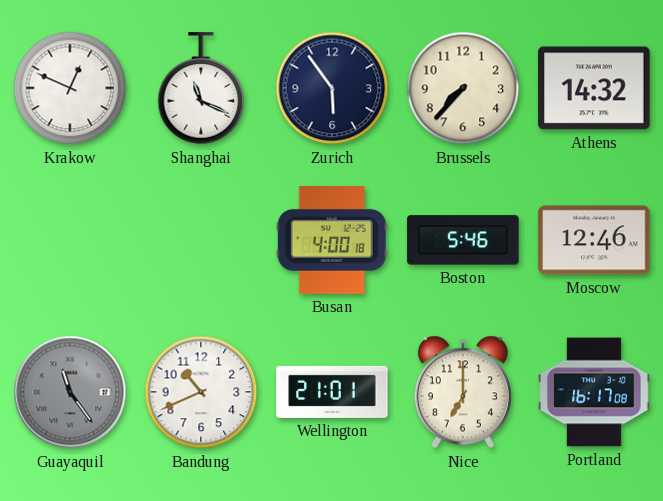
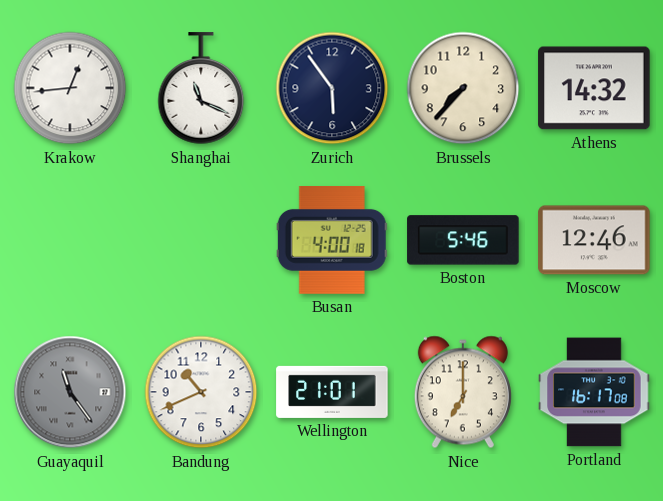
Krakow: 12:49 -> 12:44
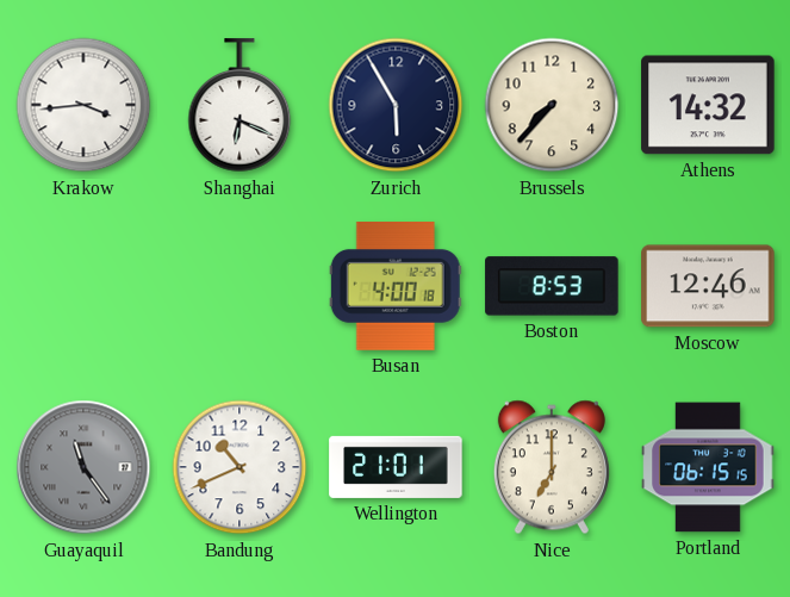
Krakow: 12:44 -> 3:44
Shanghai: 11:19 -> 6:19
Zurich: 5:54 -> 5:55
Boston: 5:46 -> 8:53
Portland: 16:17 -> 06:15
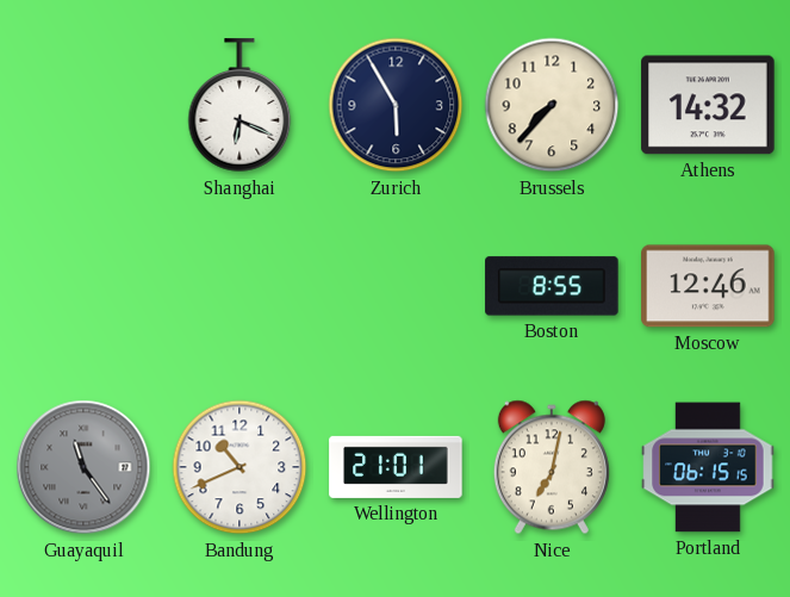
Krakow: 3:44 -> none
Busan: 4:00 -> none
Boston: 8:53 -> 8:55
Nice: 7:00 -> 7:02
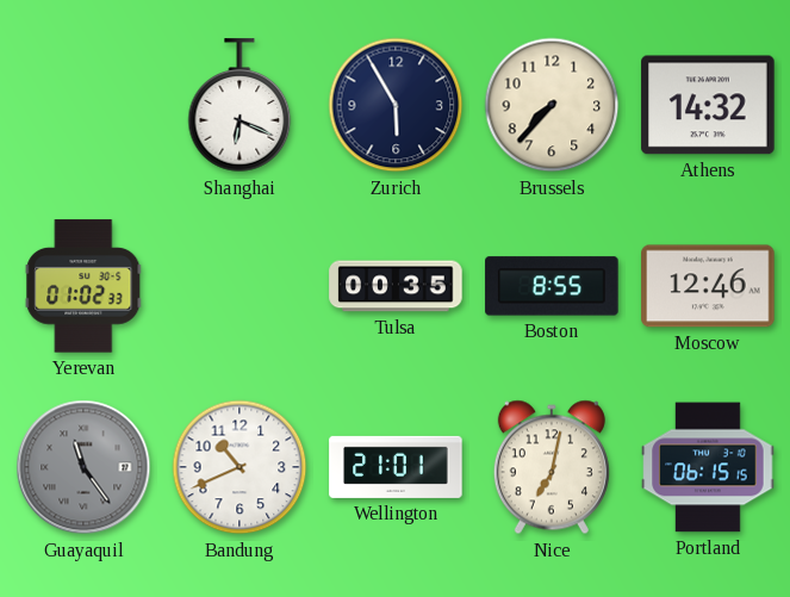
Yerevan: none -> 01:02
Tulsa: none -> 00:35
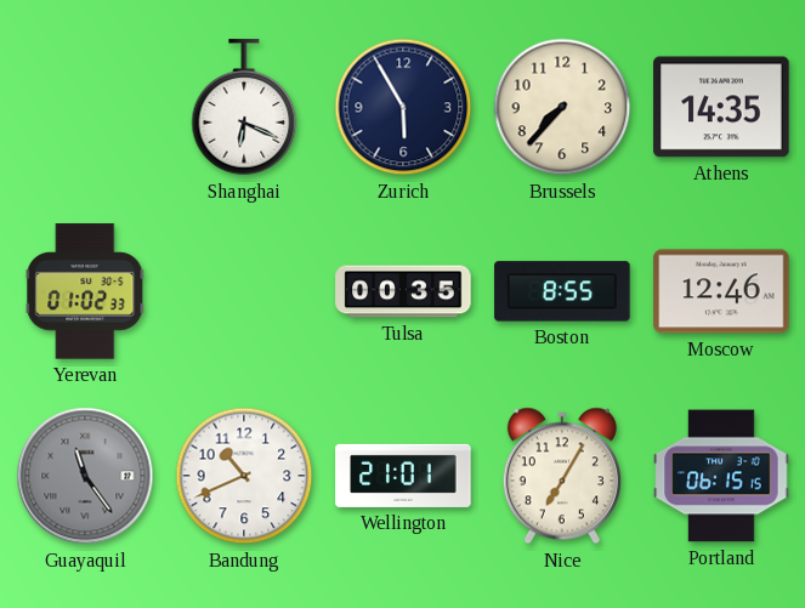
Athens: 14:32 -> 14:35
Nice: 7:02 -> 7:05
